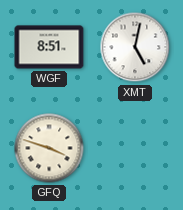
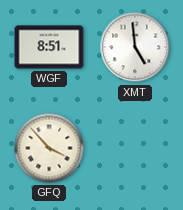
XMT: 5:02 -> 4:59
GFQ: 3:48 -> 3:53
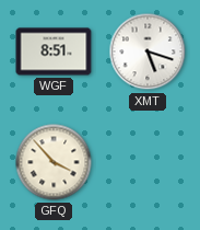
XMT: 4:59 -> 5:18
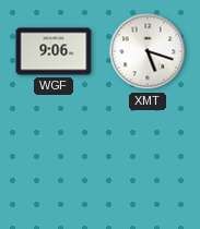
WGF: 8:51 -> 9:06
GFQ: 3:53 -> none
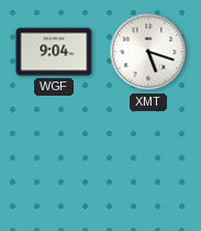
WGF: 9:06 -> 9:04
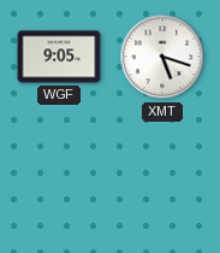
WGF: 9:04 -> 9:05
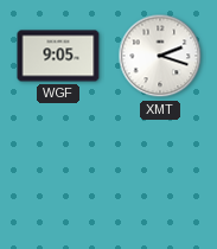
XMT: 5:18 -> 2:18
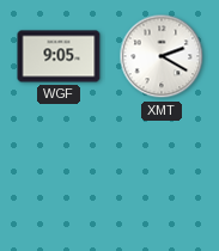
XMT: 2:18 -> 2:20
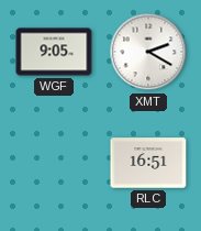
RLC: none -> 16:51
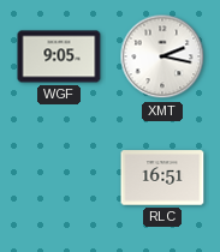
XMT: 2:20 -> 2:17
